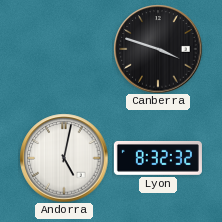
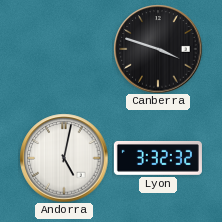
Lyon: 8:32 -> 3:32
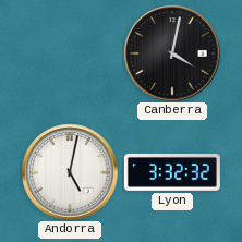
Canberra: 3:48 -> 4:02
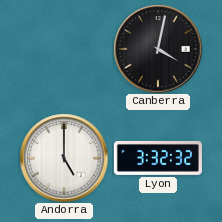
Andorra: 5:02 -> 5:00
